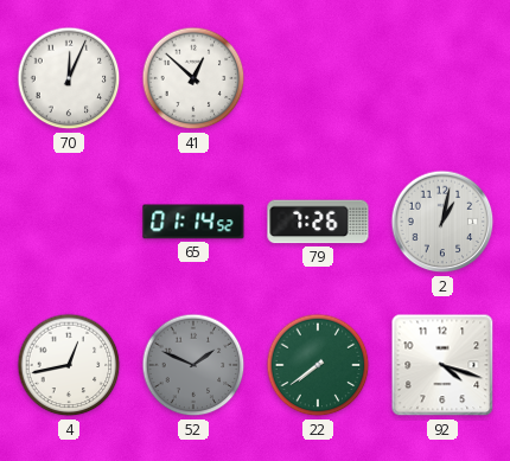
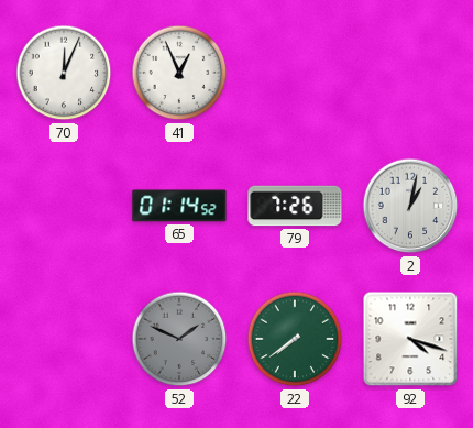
41: 12:52 -> 12:56
4: 12:43 -> none
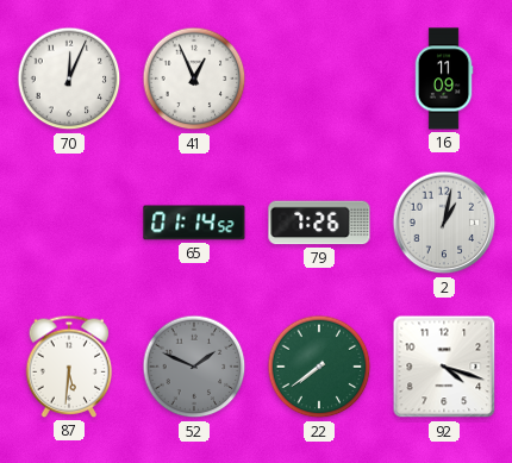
16: none -> 11:09
87: none -> 5:31
